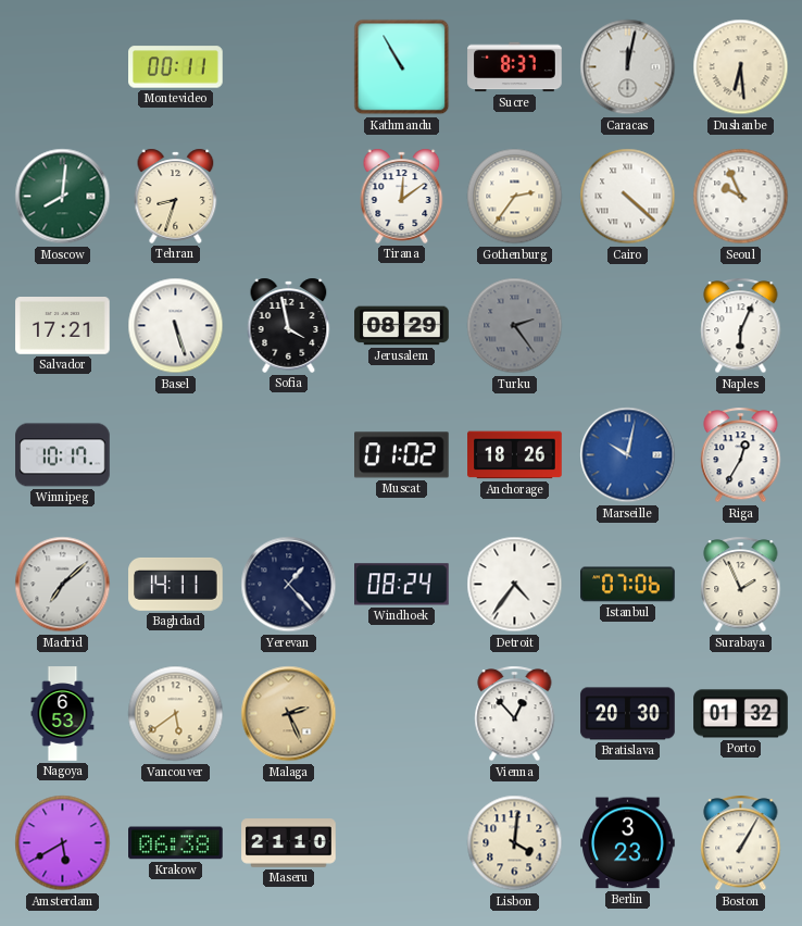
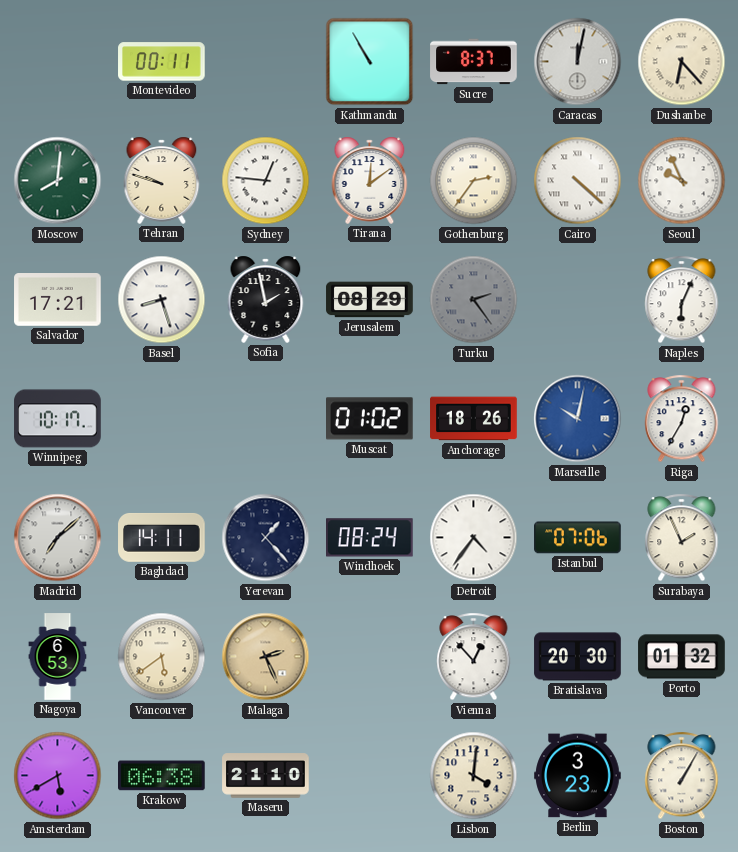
Dushanbe: 6:29 -> 6:23
Tehran: 8:33 -> 9:48
Sydney: none -> 12:46
Basel: 5:27 -> 8:27
Sofia: 3:58 -> 1:58
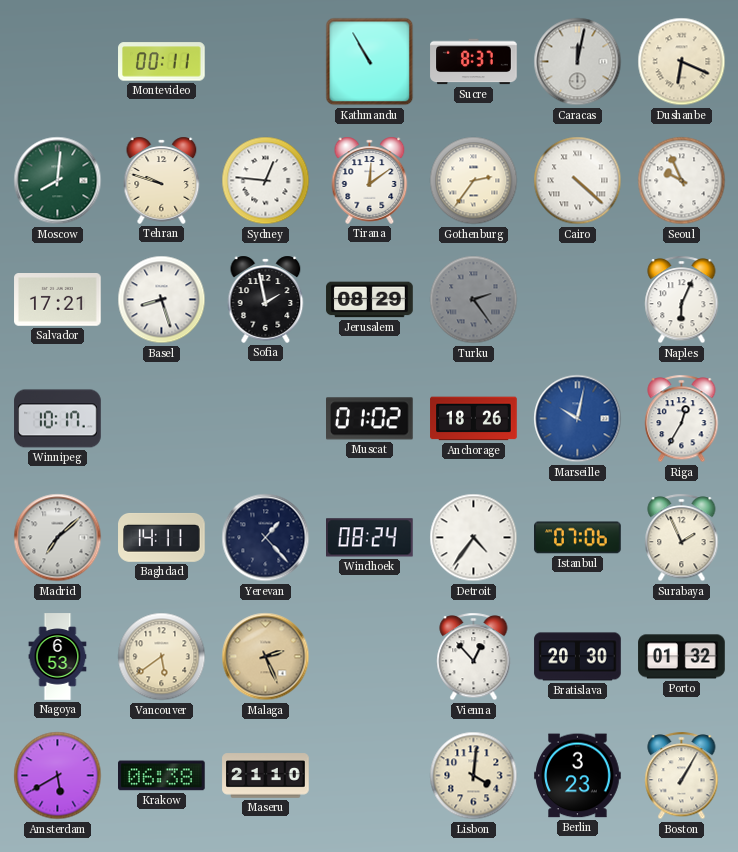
Dushanbe: 6:23 -> 6:19
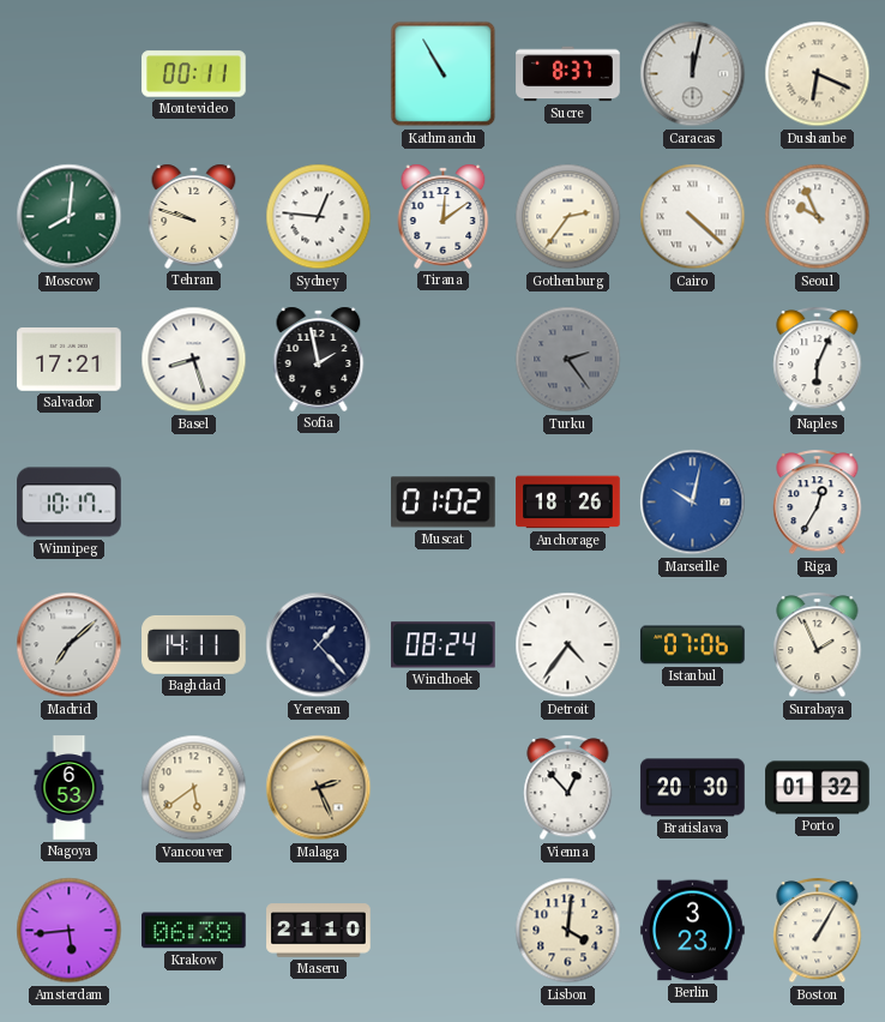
Jerusalem: 08:29 -> none
Amsterdam: 5:40 -> 5:44
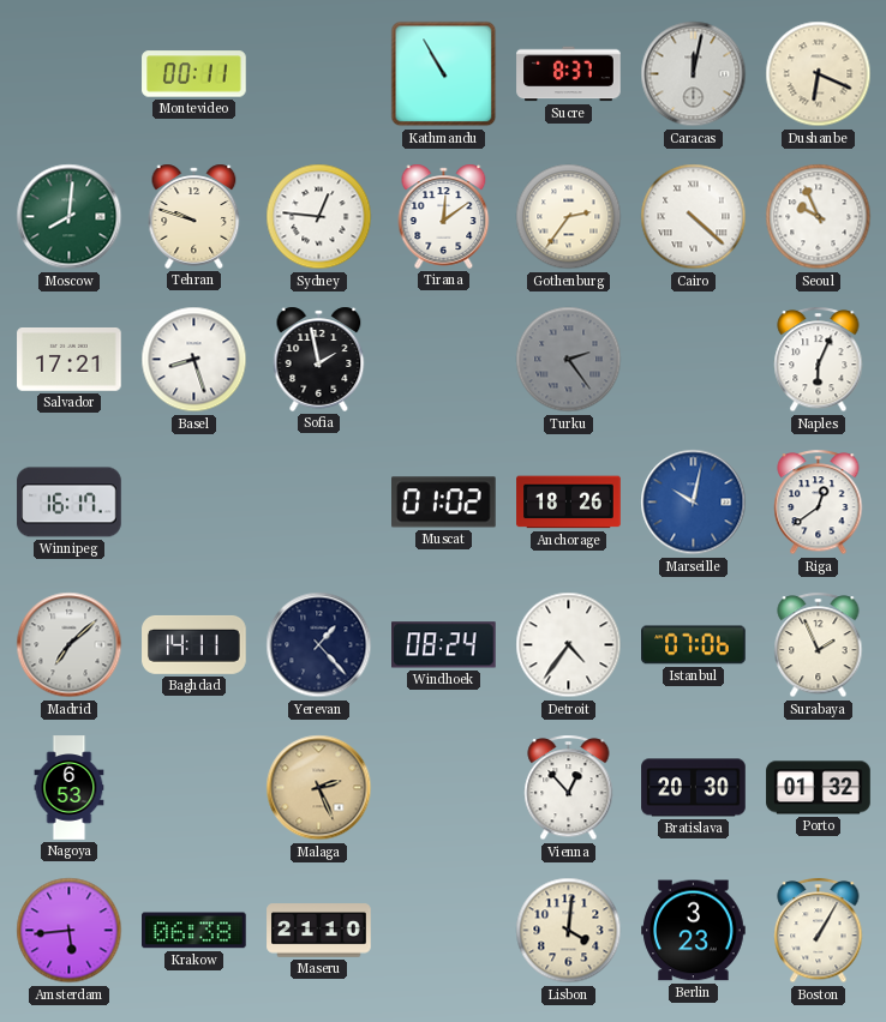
Winnipeg: 10:17 -> 16:17
Riga: 12:35 -> 12:39
Vancouver: 5:39 -> none
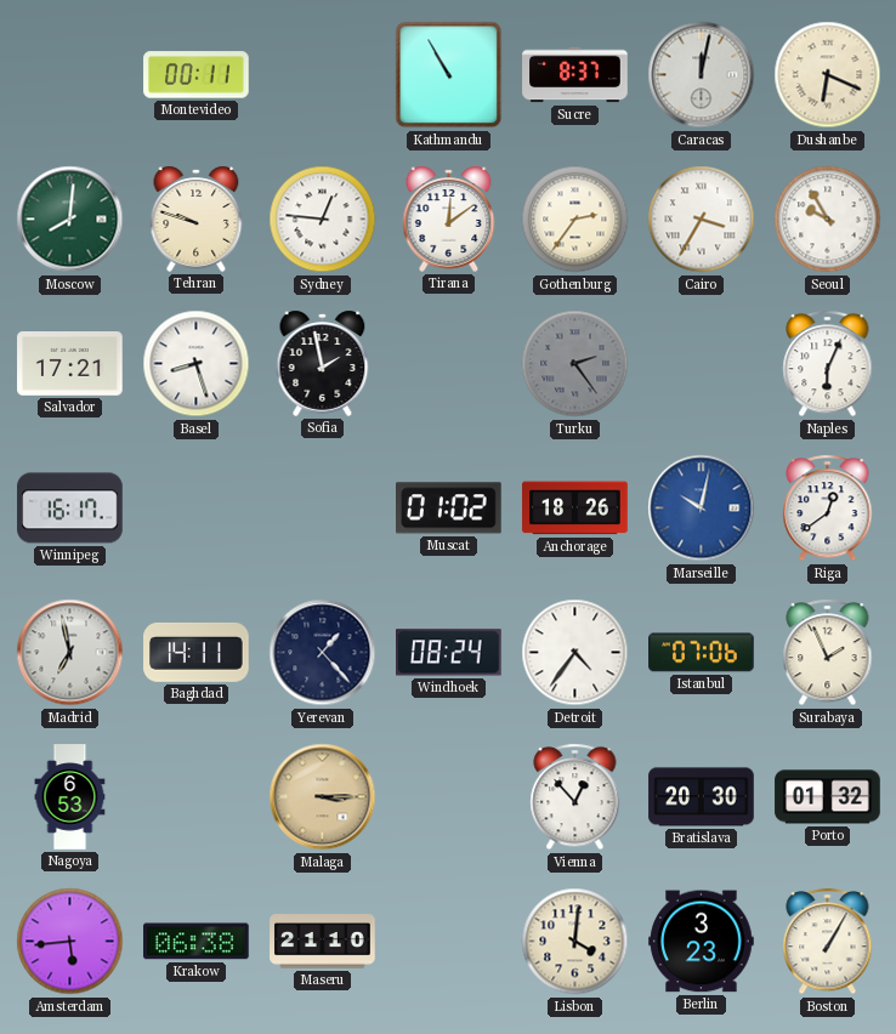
Cairo: 4:22 -> 3:35
Seoul: 9:56 -> 9:55
Madrid: 7:08 -> 6:58
Malaga: 2:26 -> 3:15
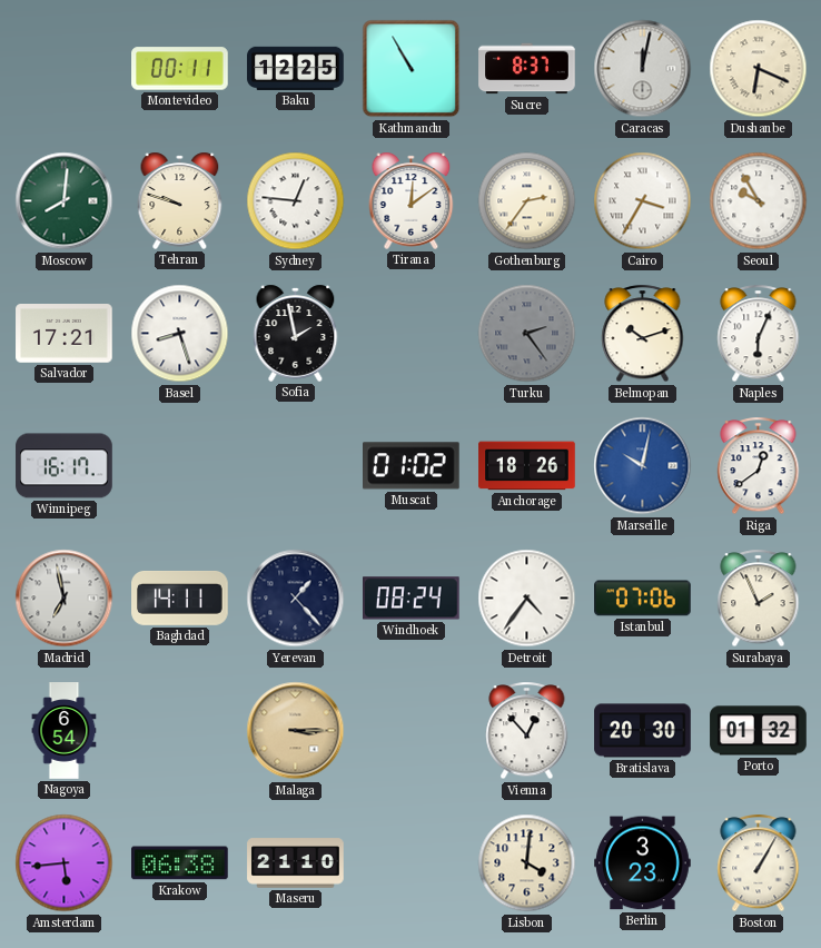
Baku: none -> 12:25
Belmopan: none -> 10:12
Nagoya: 6:53 -> 6:54
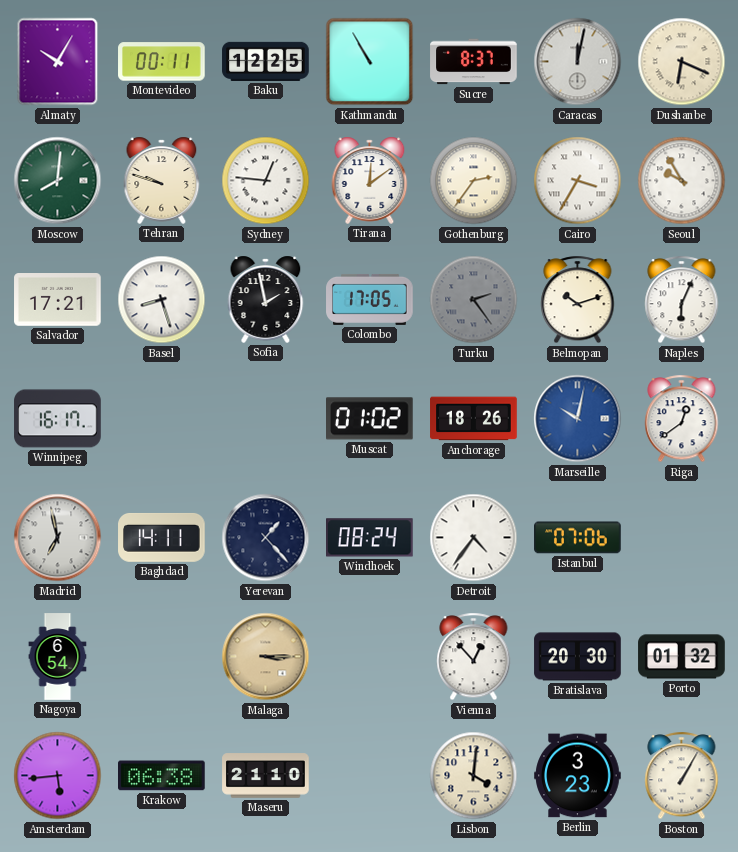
Almaty: none -> 10:05
Colombo: none -> 17:05
Surabaya: 1:56 -> none
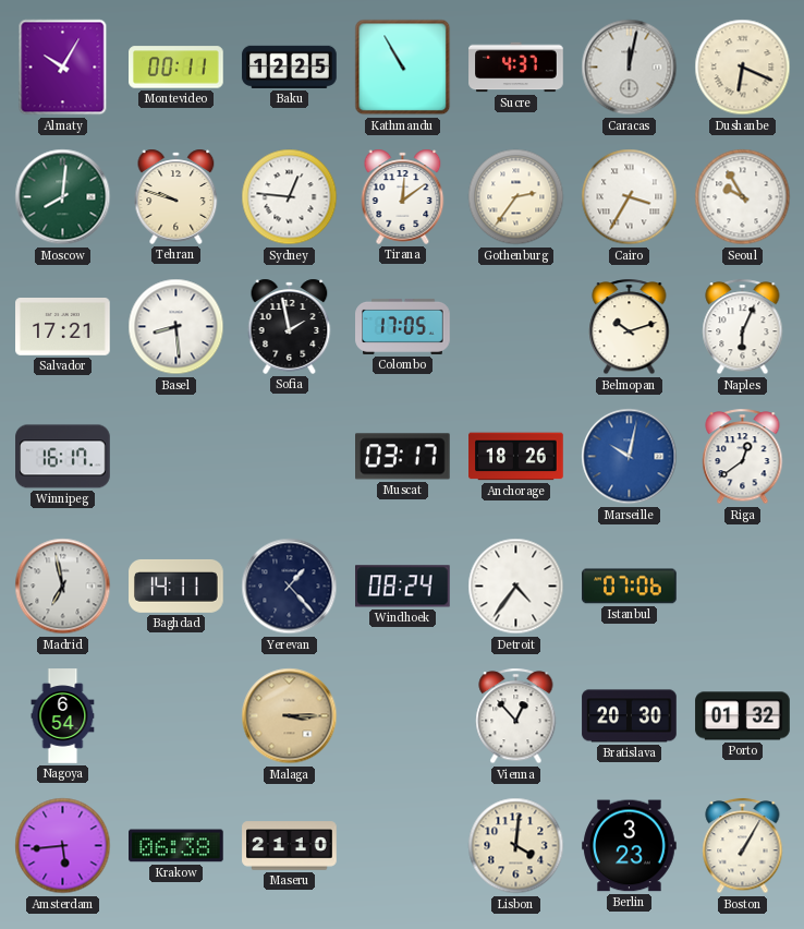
Sucre: 8:37 -> 4:37
Basel: 8:27 -> 8:29
Turku: 2:24 -> none
Muscat: 01:02 -> 03:17
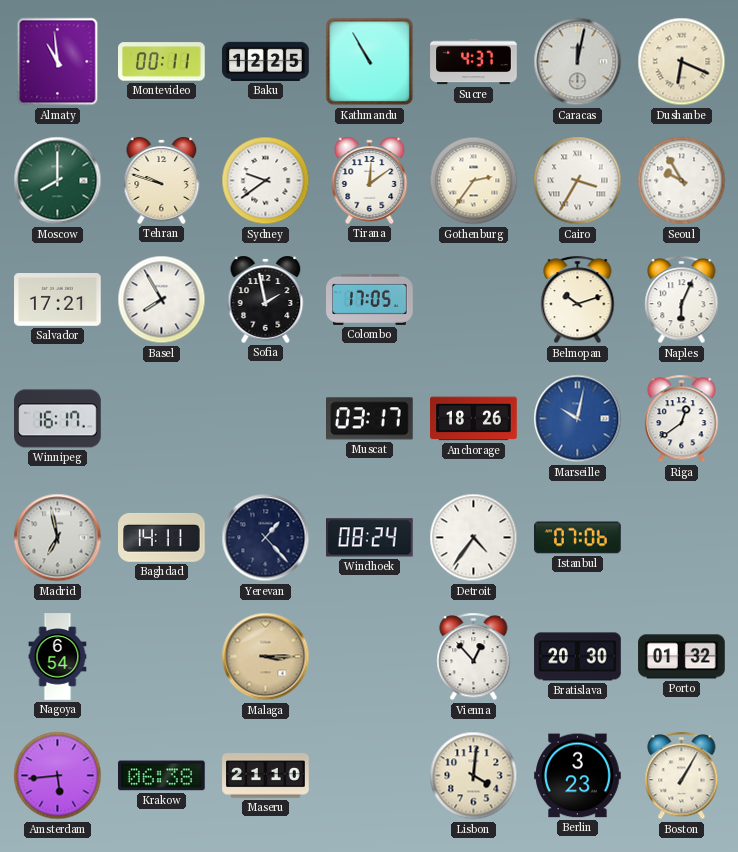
Almaty: 10:05 -> 10:59
Moscow: 8:01 -> 8:00
Sydney: 12:46 -> 9:39
Basel: 8:29 -> 7:55
